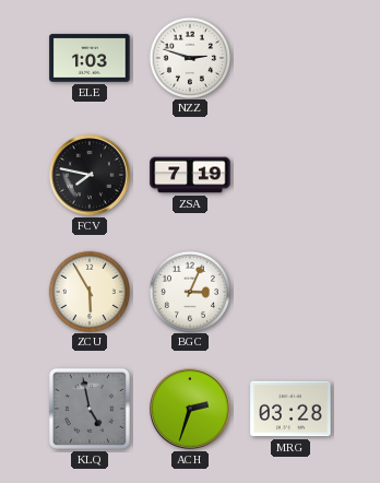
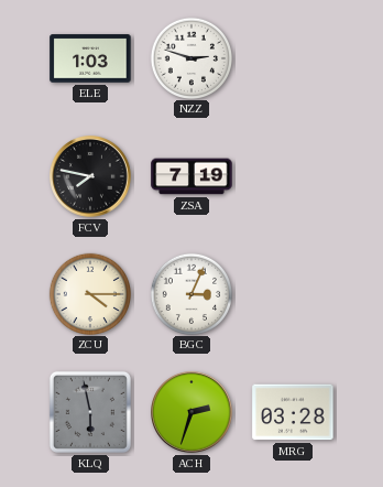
ZCU: 5:55 -> 4:15
KLQ: 4:58 -> 5:58
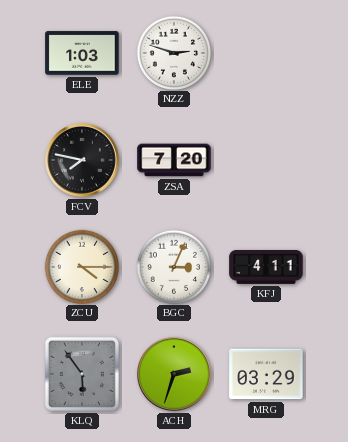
ZSA: 7:19 -> 7:20
KFJ: none -> 4:11
KLQ: 5:58 -> 5:54
MRG: 03:28 -> 03:29
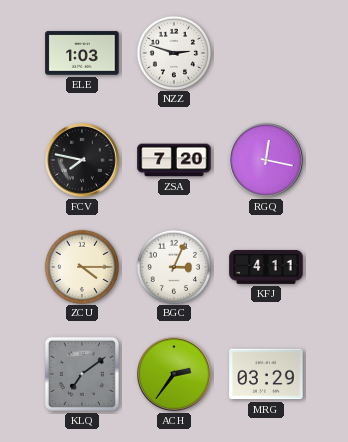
RGQ: none -> 12:17
KLQ: 5:54 -> 7:09
ACH: 2:33 -> 2:36
